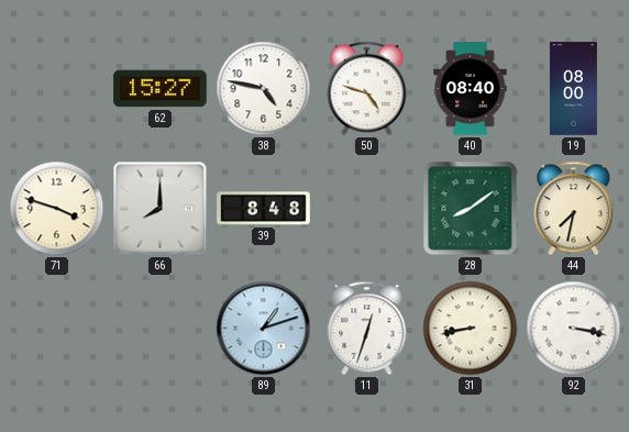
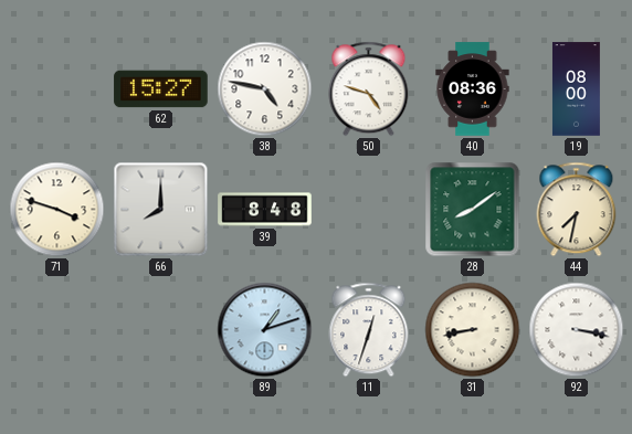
40: 08:40 -> 08:36
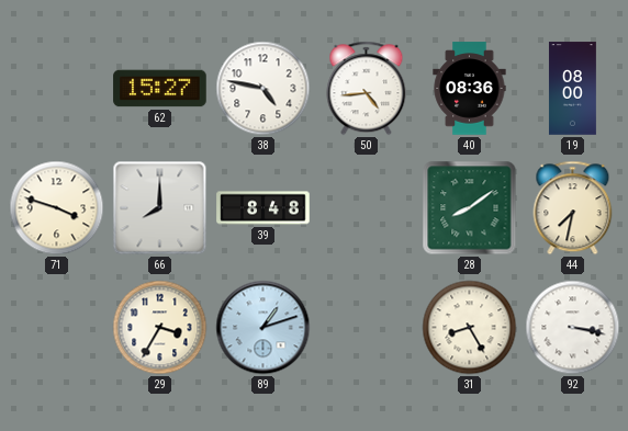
50: 4:48 -> 4:44
29: none -> 3:35
11: 12:33 -> none
31: 8:43 -> 8:25
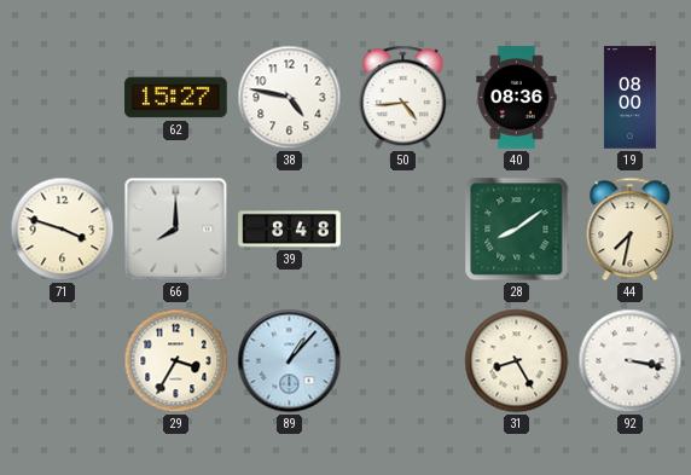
89: 1:12 -> 1:07
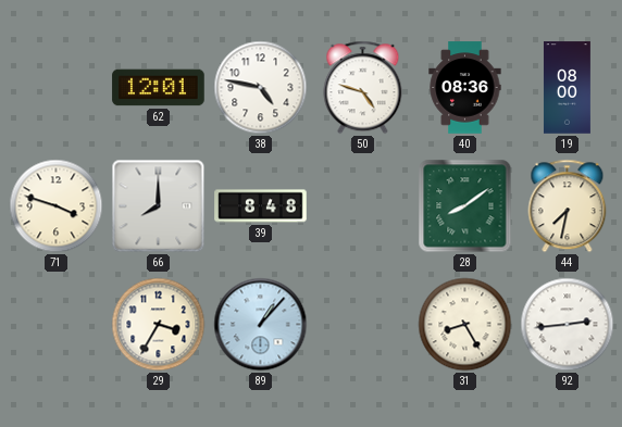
62: 15:27 -> 12:01
50: 4:44 -> 4:48
92: 3:17 -> 2:44
